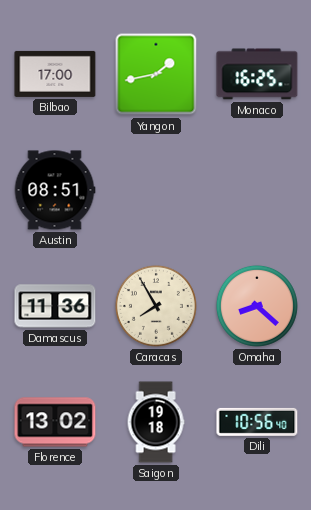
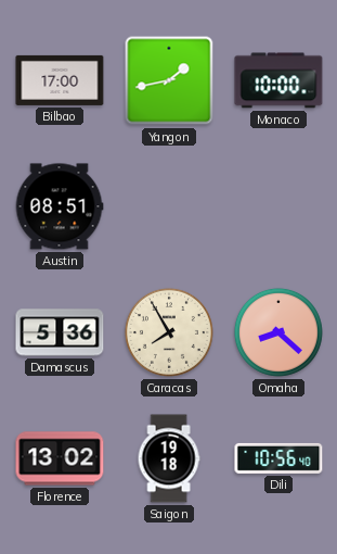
Monaco: 16:25 -> 10:00
Damascus: 11:36 -> 5:36
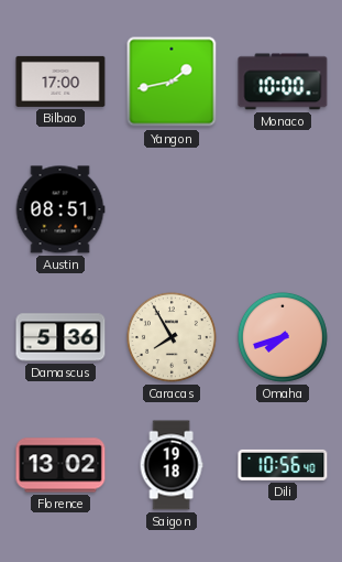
Omaha: 8:22 -> 7:42
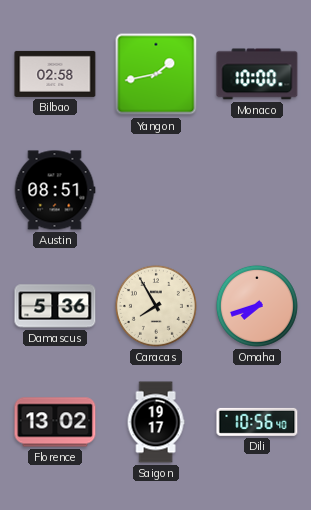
Bilbao: 17:00 -> 02:58
Saigon: 19:18 -> 19:17
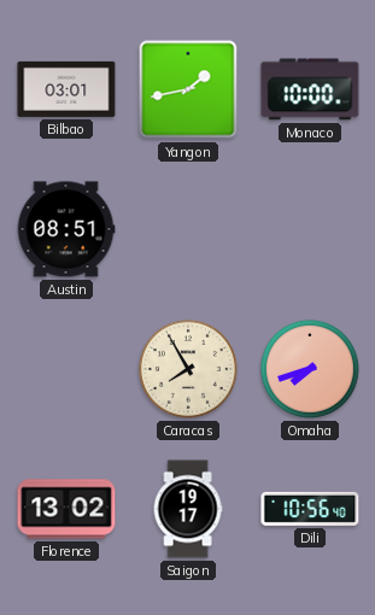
Bilbao: 02:58 -> 03:01
Damascus: 5:36 -> none
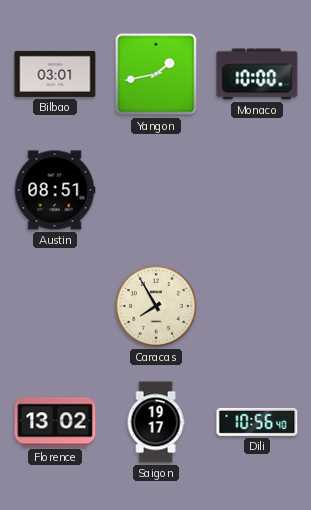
Omaha: 7:42 -> none
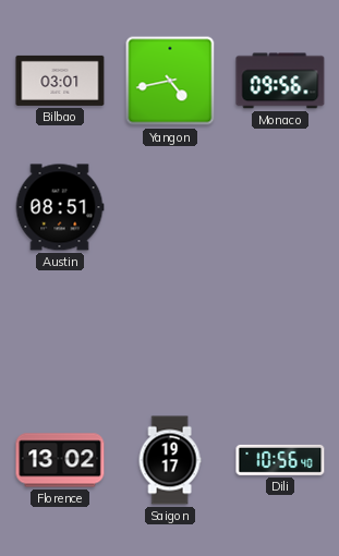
Yangon: 1:43 -> 4:43
Monaco: 10:00 -> 09:56
Caracas: 7:55 -> none
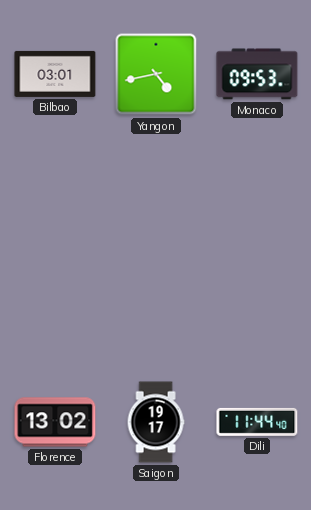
Monaco: 09:56 -> 09:53
Austin: 08:51 -> none
Dili: 10:56 -> 11:44
